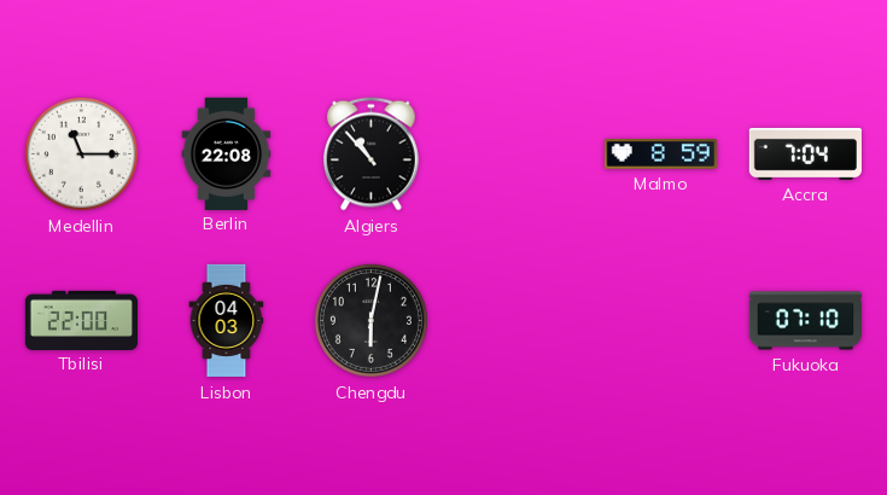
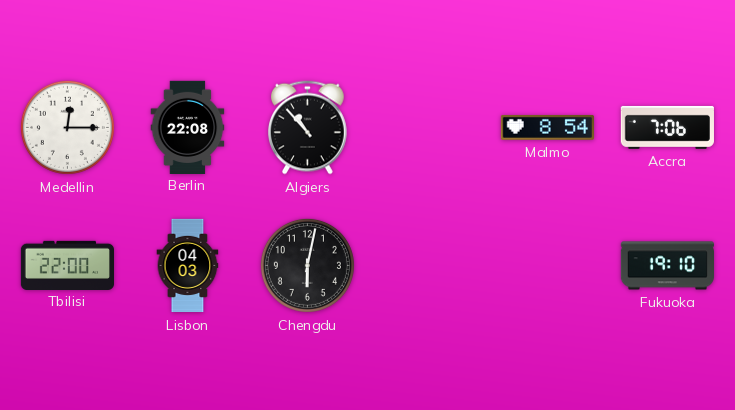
Medellin: 11:15 -> 12:15
Malmo: 8:59 -> 8:54
Accra: 7:04 -> 7:06
Fukuoka: 07:10 -> 19:10
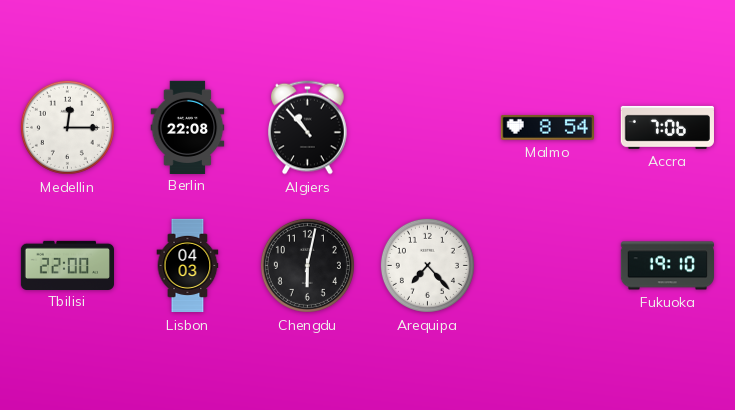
Arequipa: none -> 7:23
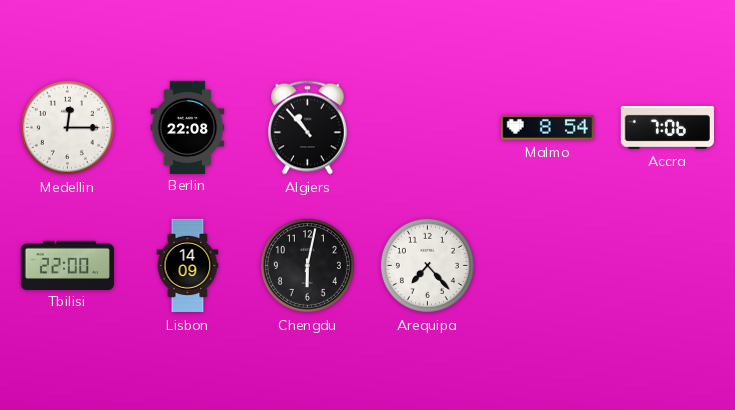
Lisbon: 04:03 -> 14:09
Fukuoka: 19:10 -> none
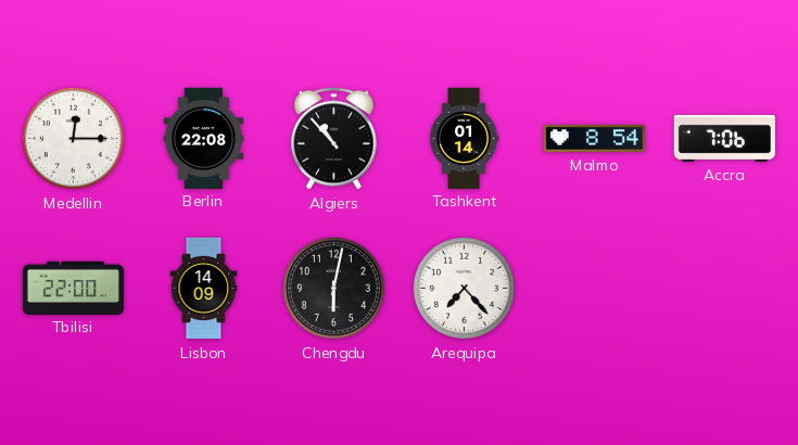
Tashkent: none -> 01:14
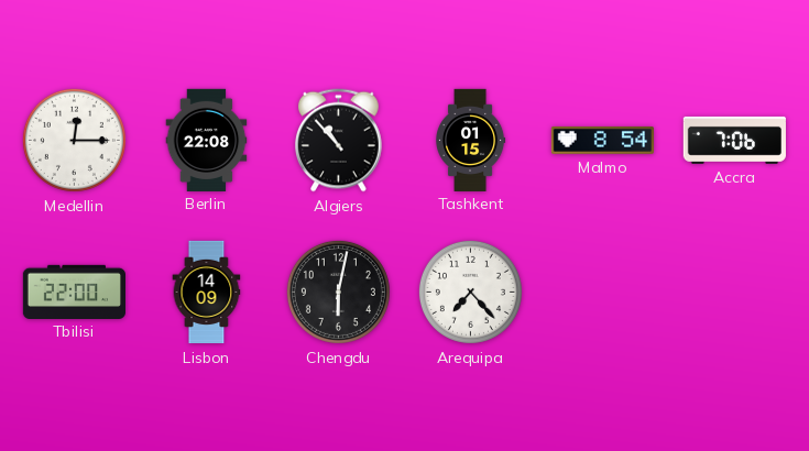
Tashkent: 01:14 -> 01:15
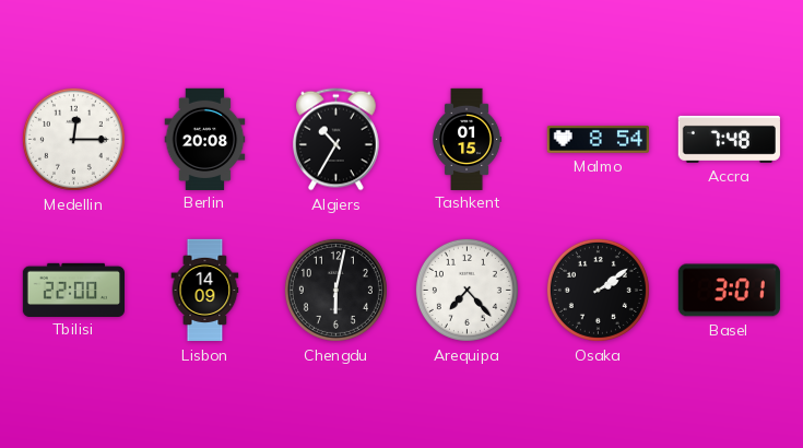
Berlin: 22:08 -> 20:08
Algiers: 10:53 -> 10:35
Accra: 7:06 -> 7:48
Osaka: none -> 2:09
Basel: none -> 3:01
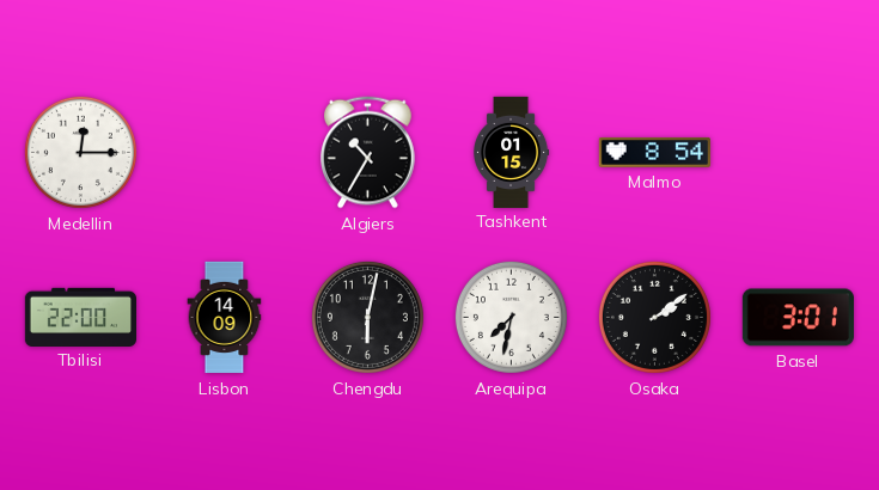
Berlin: 20:08 -> none
Accra: 7:48 -> none
Arequipa: 7:23 -> 7:32
